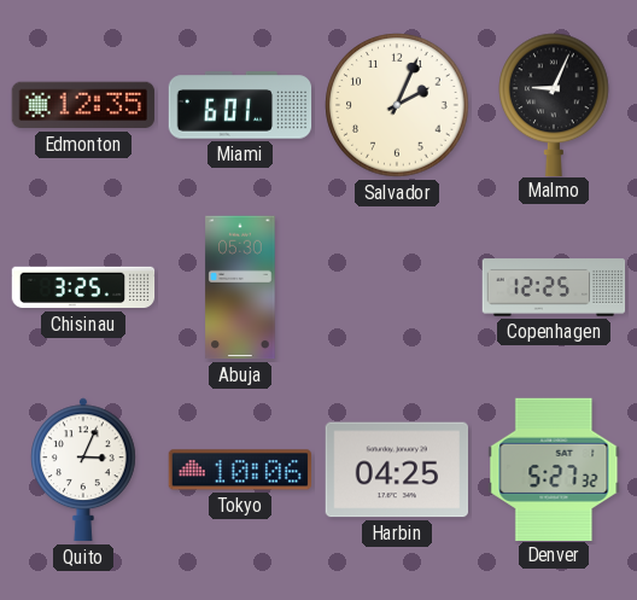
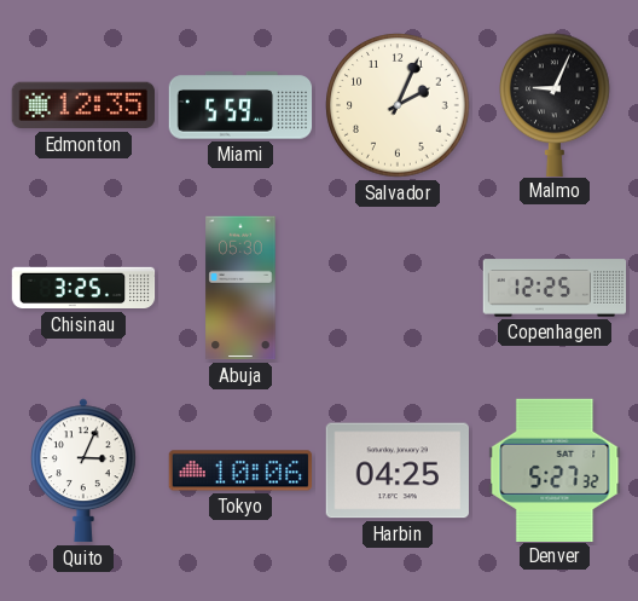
Miami: 6:01 -> 5:59
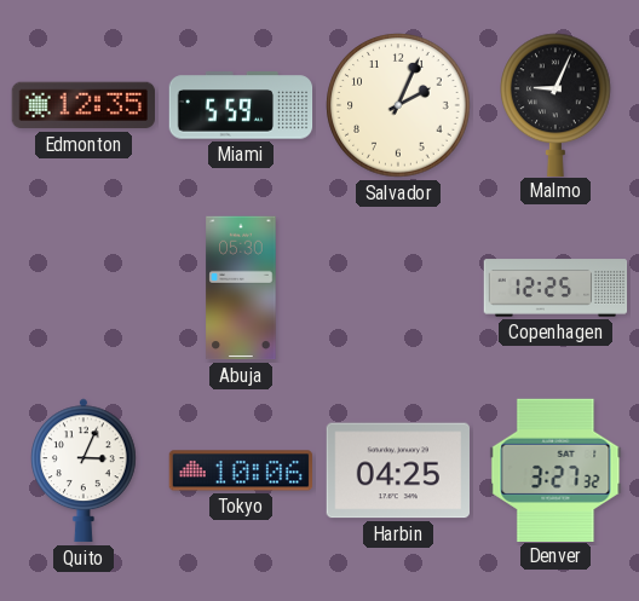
Chisinau: 3:25 -> none
Denver: 5:27 -> 3:27
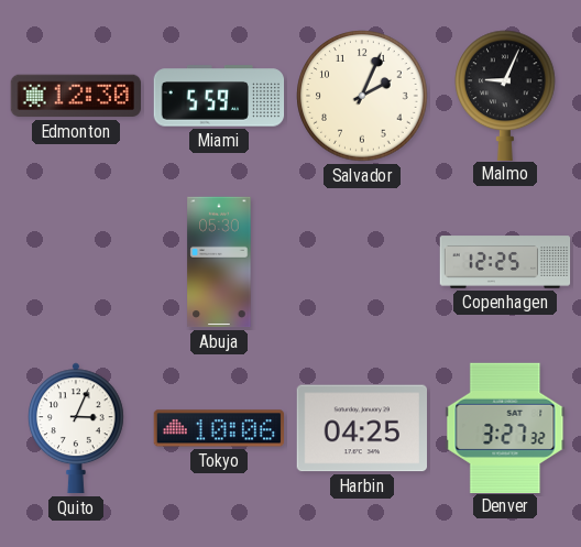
Edmonton: 12:35 -> 12:30
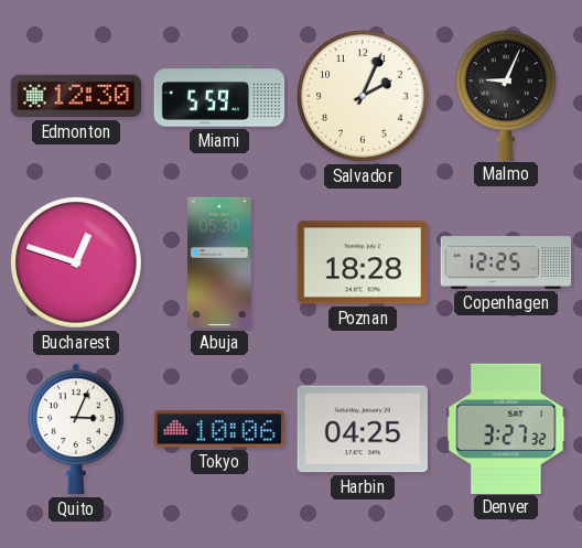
Bucharest: none -> 12:48
Poznan: none -> 18:28
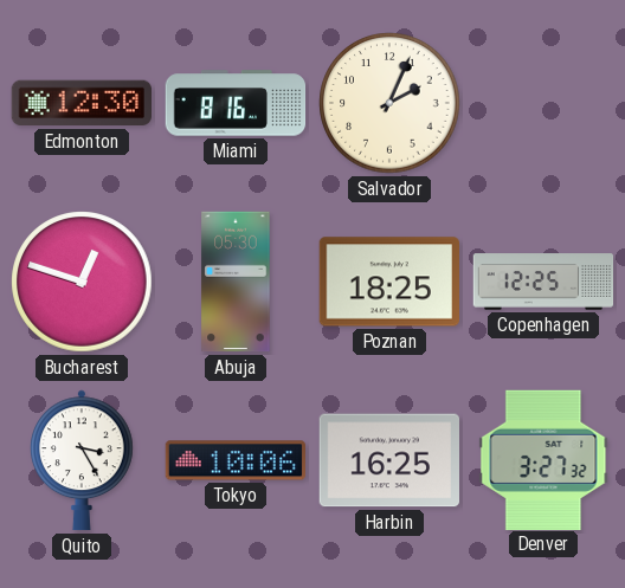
Miami: 5:59 -> 8:16
Malmo: 9:04 -> none
Poznan: 18:28 -> 18:25
Quito: 3:04 -> 3:25
Harbin: 04:25 -> 16:25
